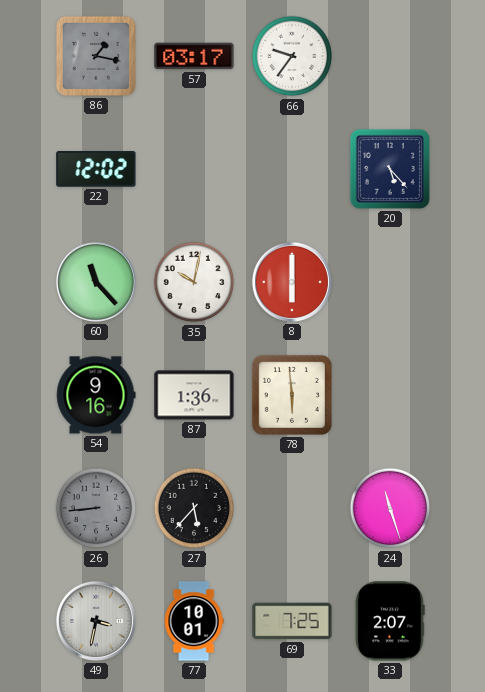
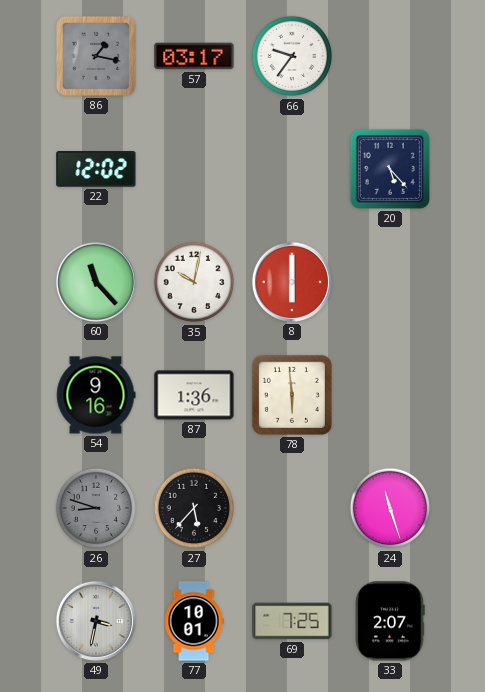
26: 8:44 -> 8:48
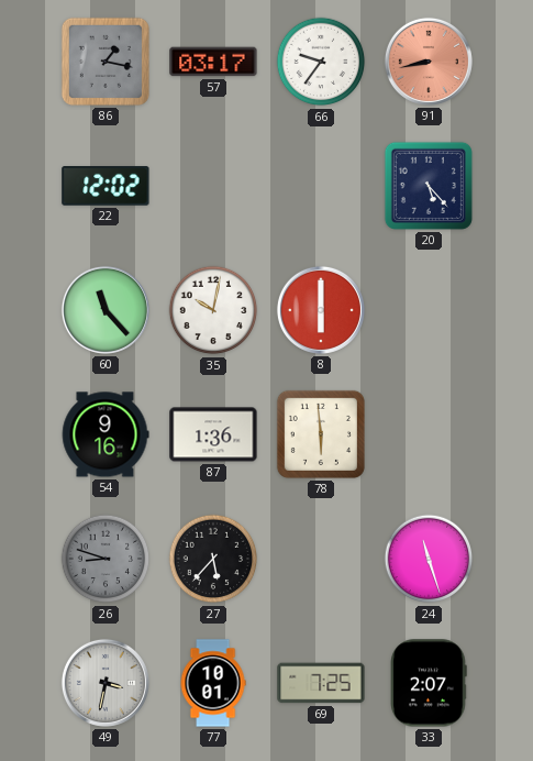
91: none -> 8:43
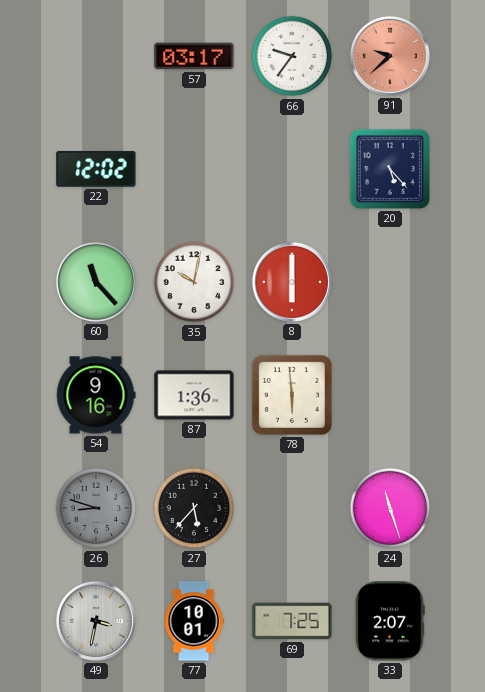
86: 1:17 -> none
91: 8:43 -> 9:38
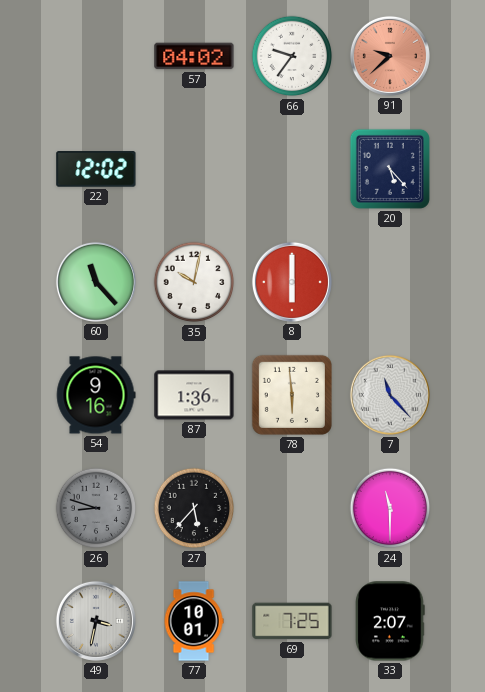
57: 03:17 -> 04:02
7: none -> 11:23
24: 11:27 -> 11:30
